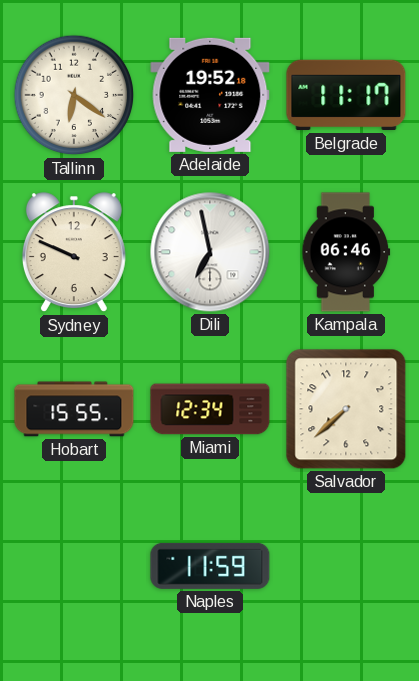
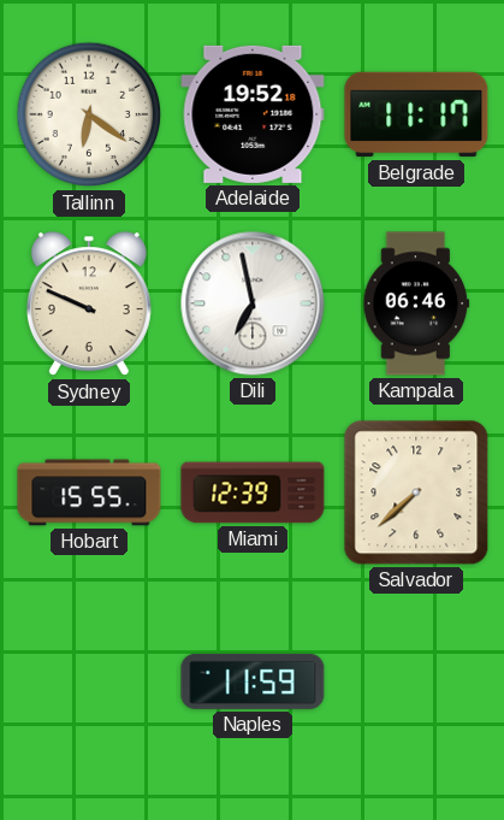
Miami: 12:34 -> 12:39
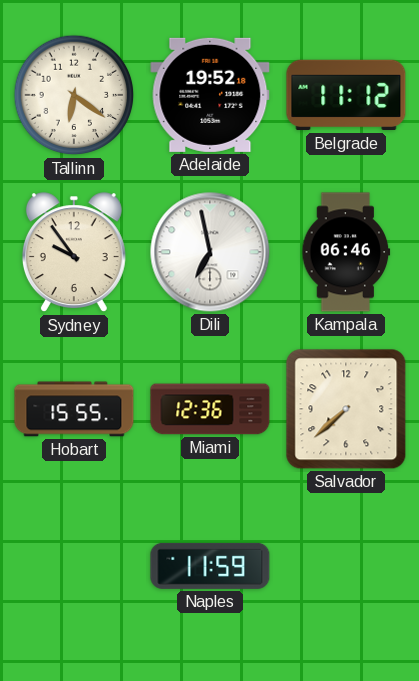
Belgrade: 11:17 -> 11:12
Sydney: 9:49 -> 9:54
Miami: 12:39 -> 12:36
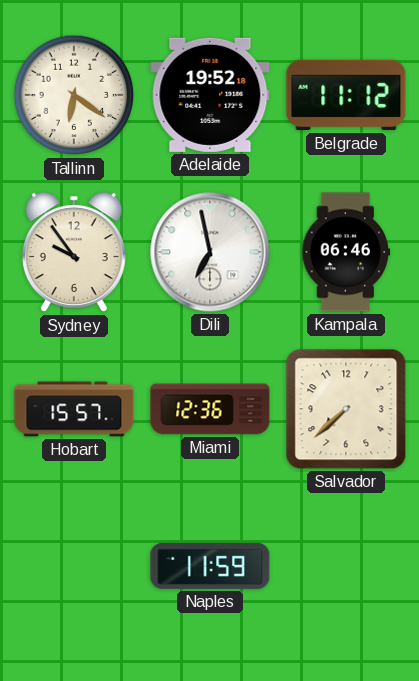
Hobart: 15:55 -> 15:57
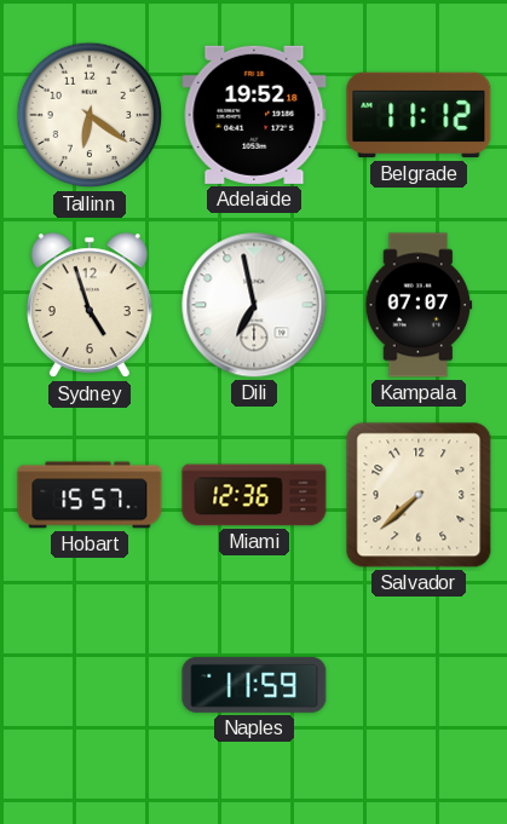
Sydney: 9:54 -> 4:57
Kampala: 06:46 -> 07:07
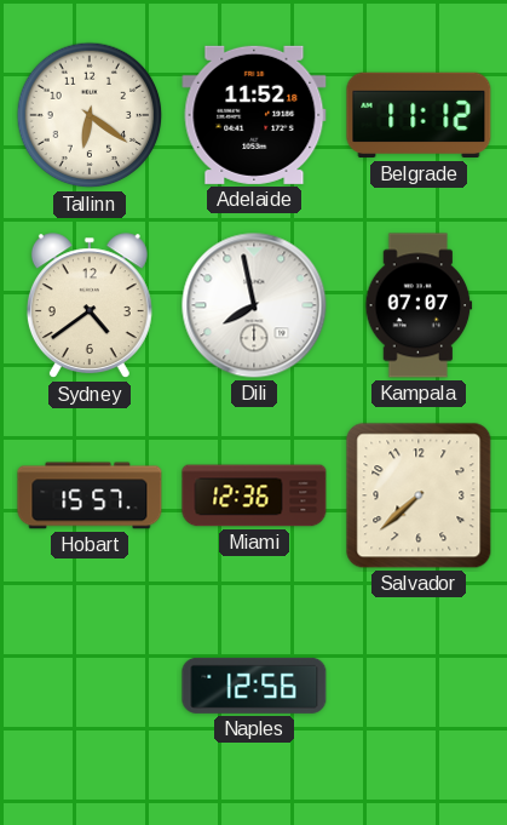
Adelaide: 19:52 -> 11:52
Sydney: 4:57 -> 4:39
Dili: 6:58 -> 7:58
Naples: 11:59 -> 12:56
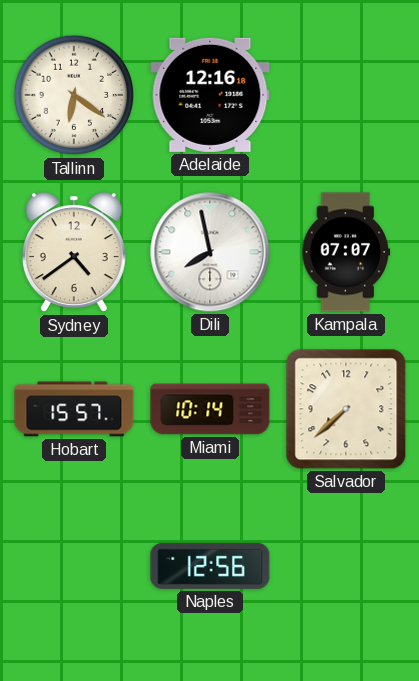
Adelaide: 11:52 -> 12:16
Belgrade: 11:12 -> none
Miami: 12:36 -> 10:14
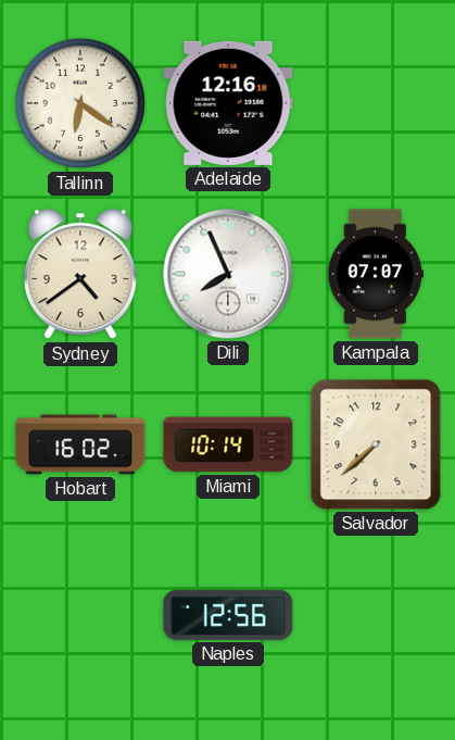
Dili: 7:58 -> 7:56
Hobart: 15:57 -> 16:02
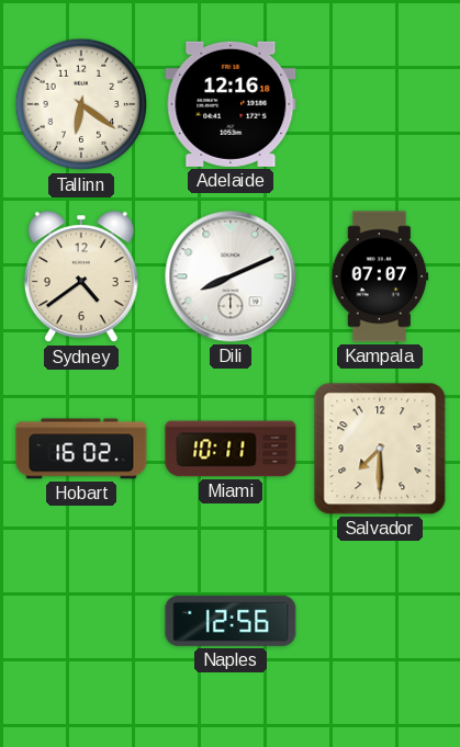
Dili: 7:56 -> 8:11
Miami: 10:14 -> 10:11
Salvador: 7:38 -> 7:30
